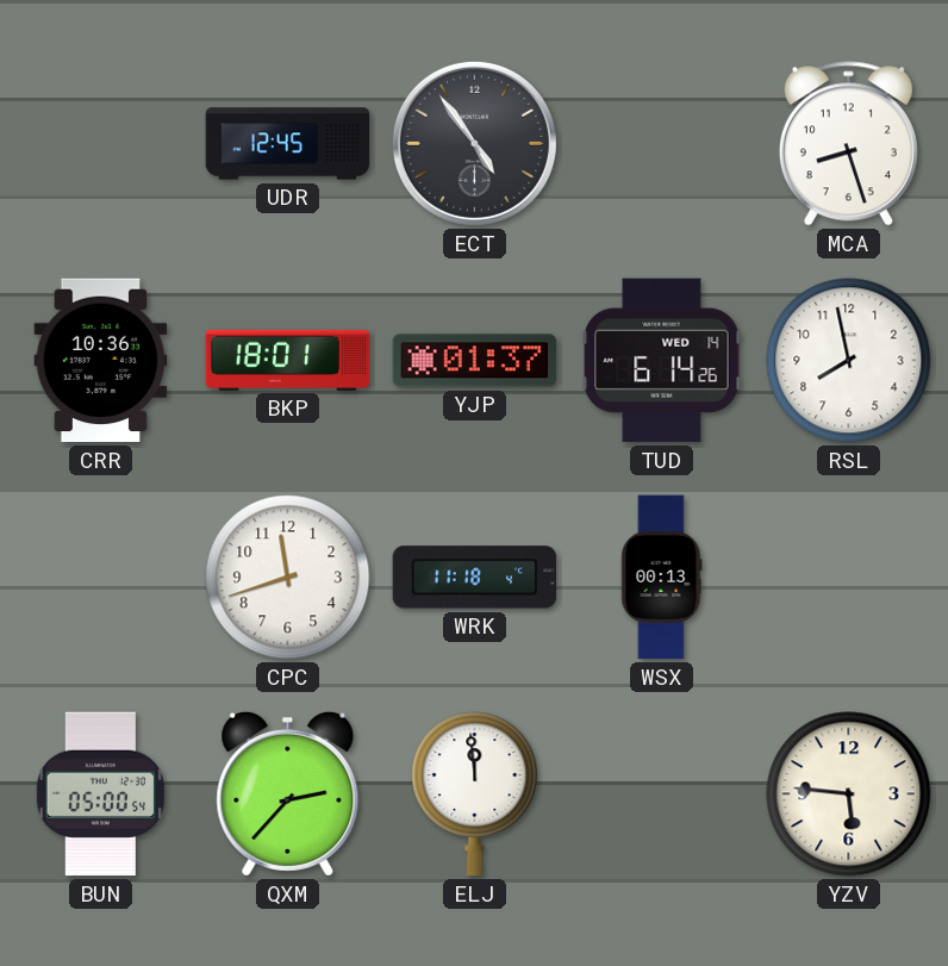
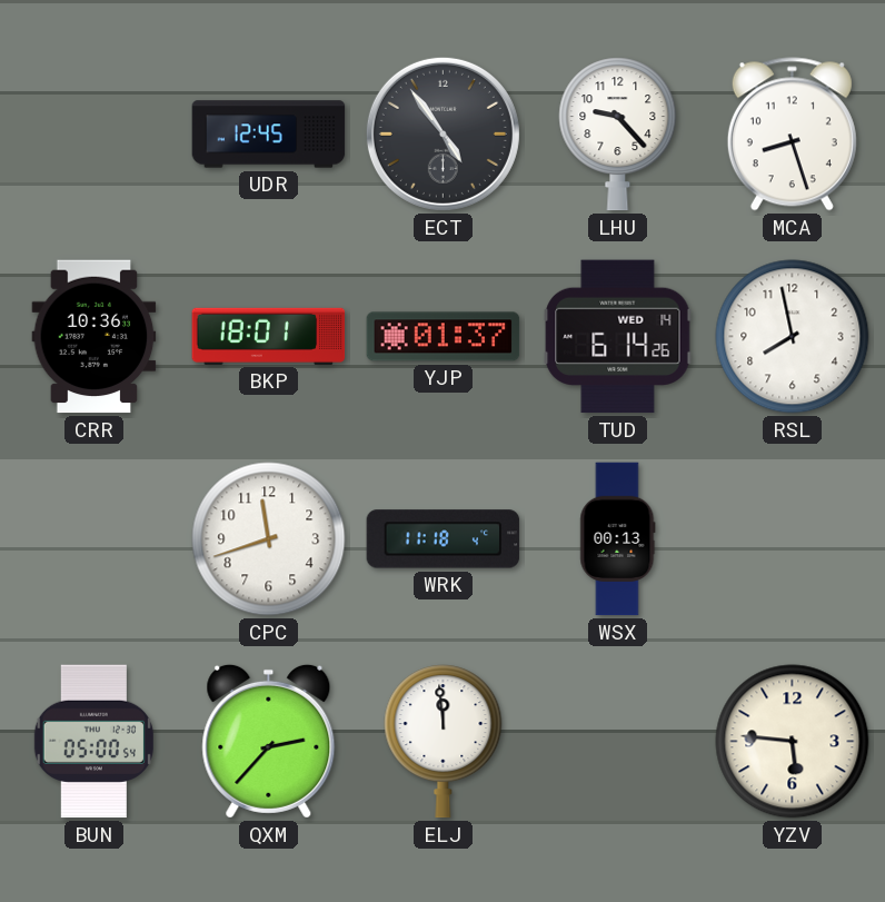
LHU: none -> 9:23
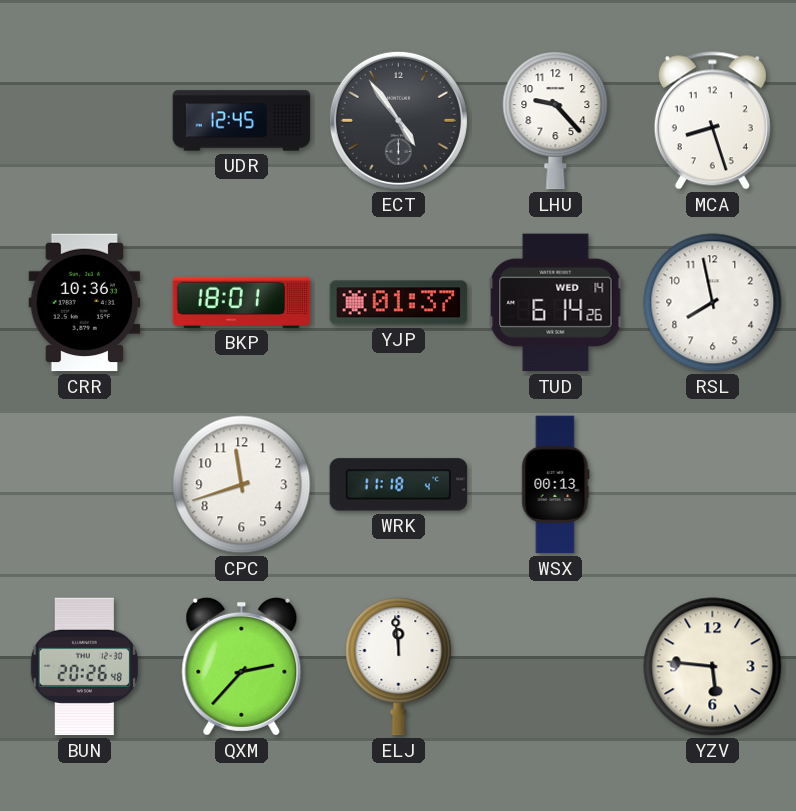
BUN: 05:00 -> 20:26
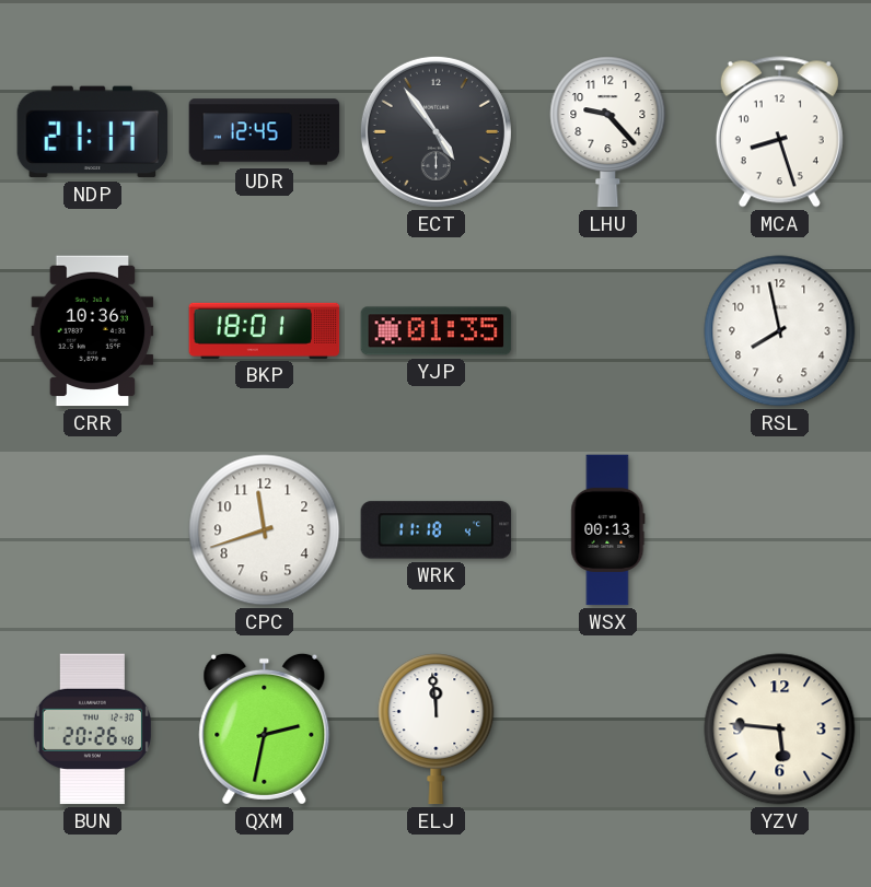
NDP: none -> 21:17
YJP: 01:37 -> 01:35
TUD: 6:14 -> none
QXM: 2:37 -> 2:32
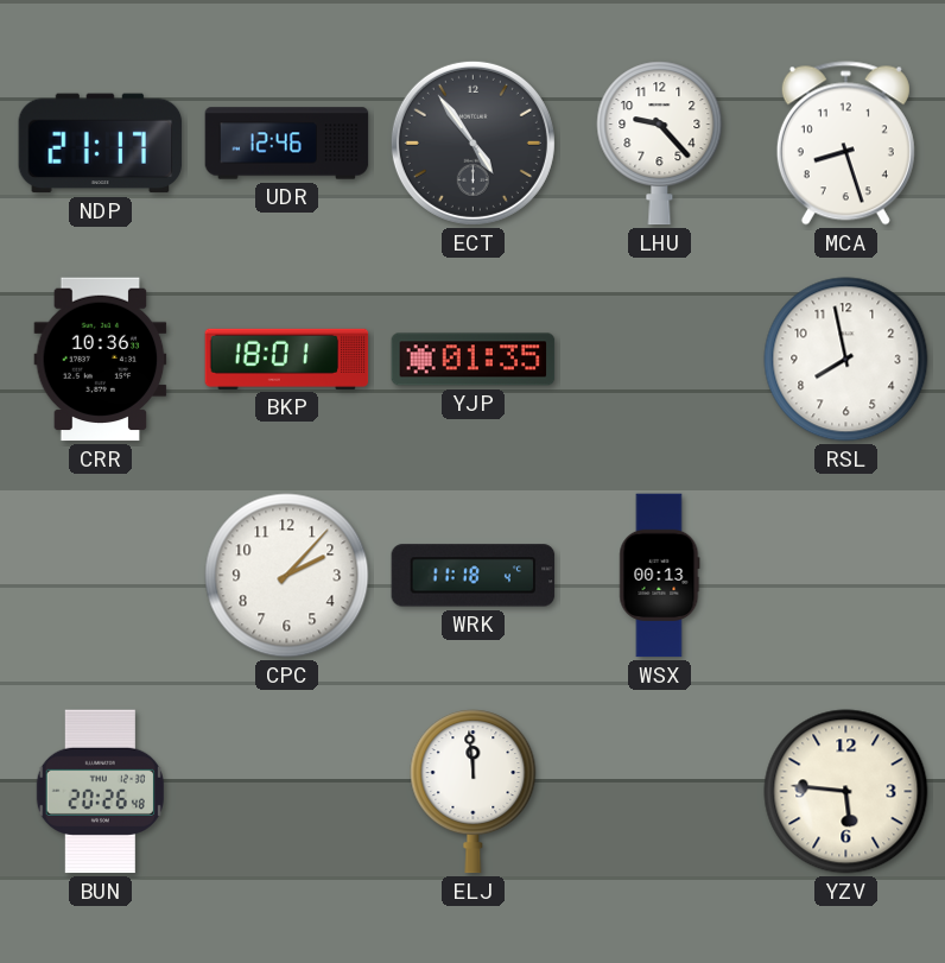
UDR: 12:45 -> 12:46
CPC: 11:42 -> 2:07
QXM: 2:32 -> none
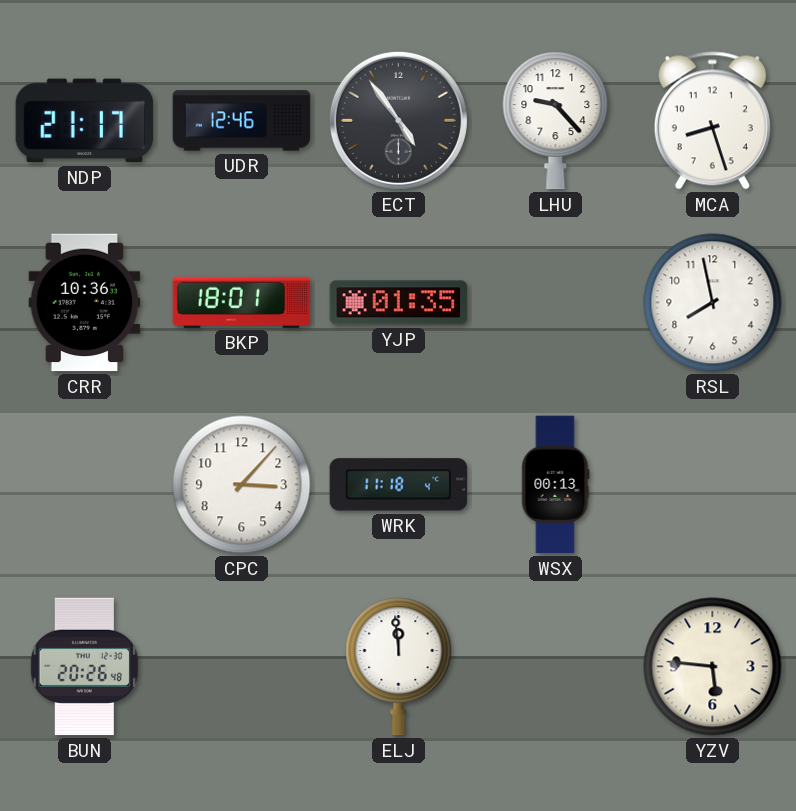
CPC: 2:07 -> 3:07
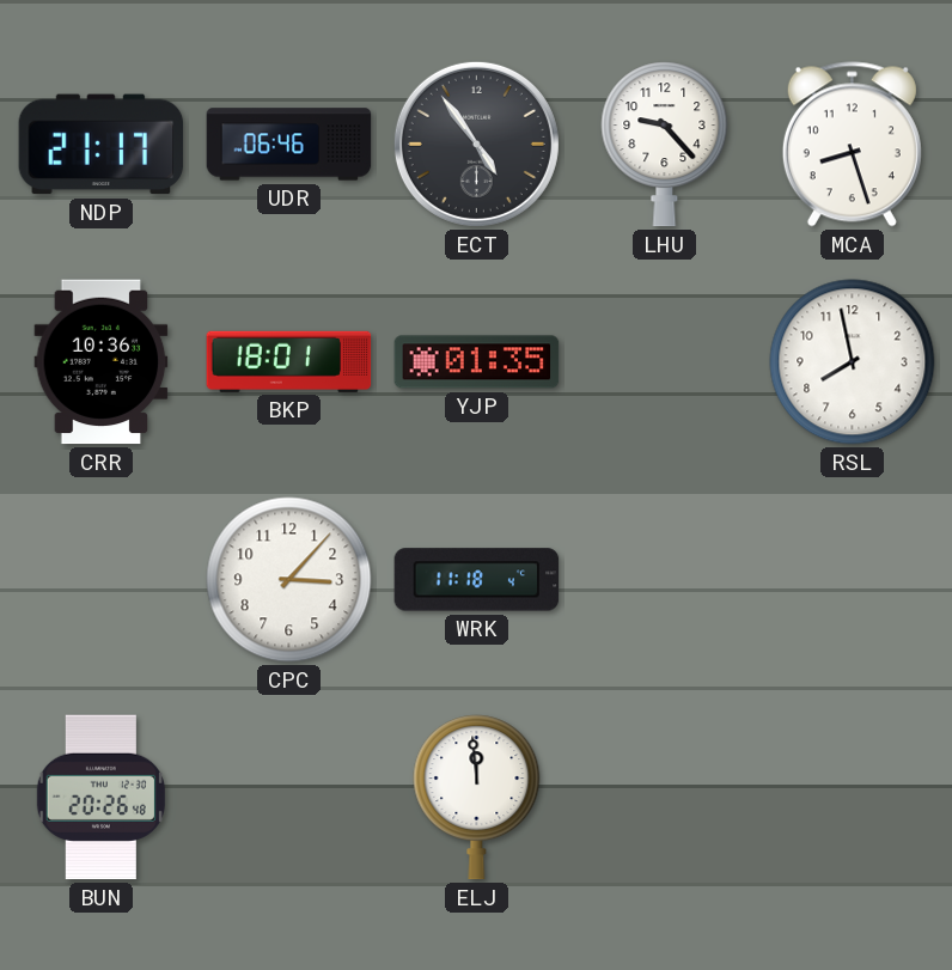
UDR: 12:46 -> 06:46
WSX: 00:13 -> none
YZV: 5:46 -> none
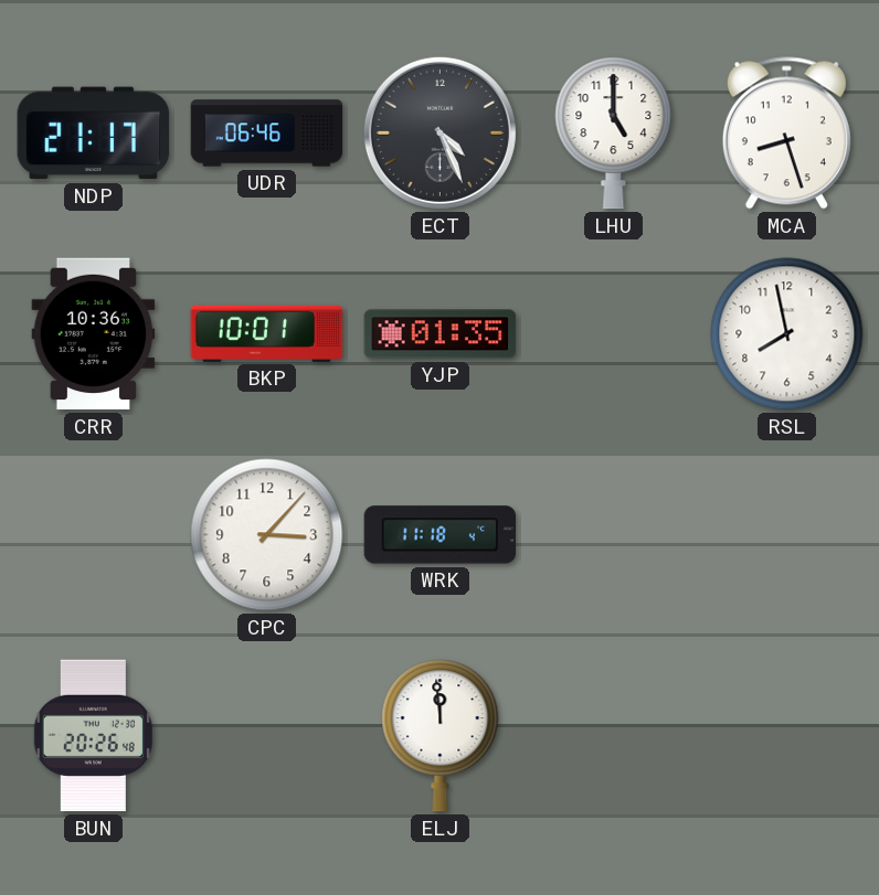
ECT: 4:54 -> 4:26
LHU: 9:23 -> 5:00
BKP: 18:01 -> 10:01
